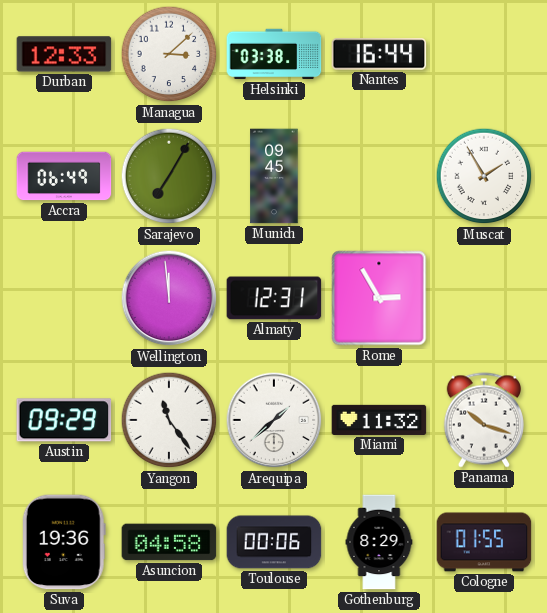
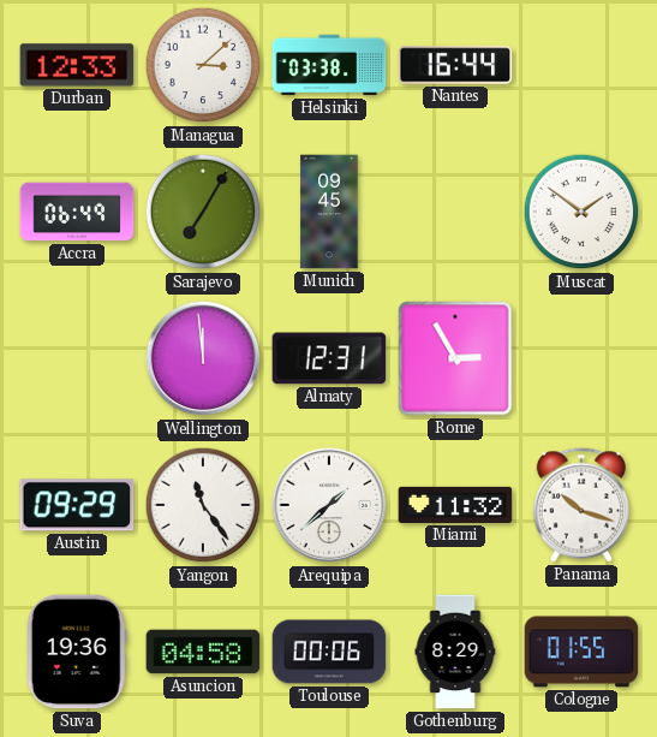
Muscat: 1:55 -> 1:51
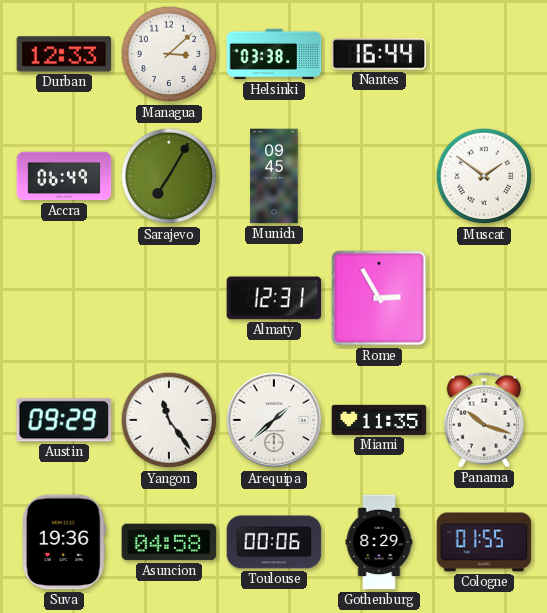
Wellington: 11:59 -> none
Miami: 11:32 -> 11:35
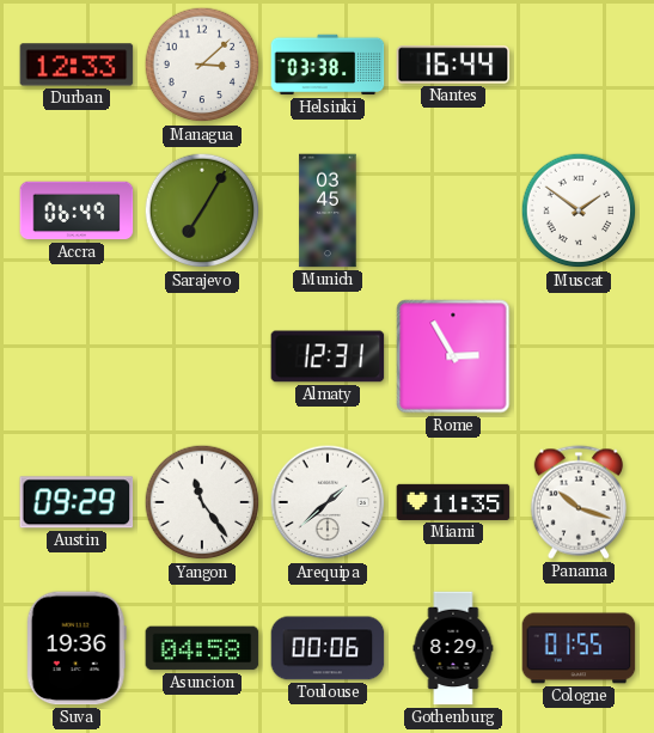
Munich: 09:45 -> 03:45
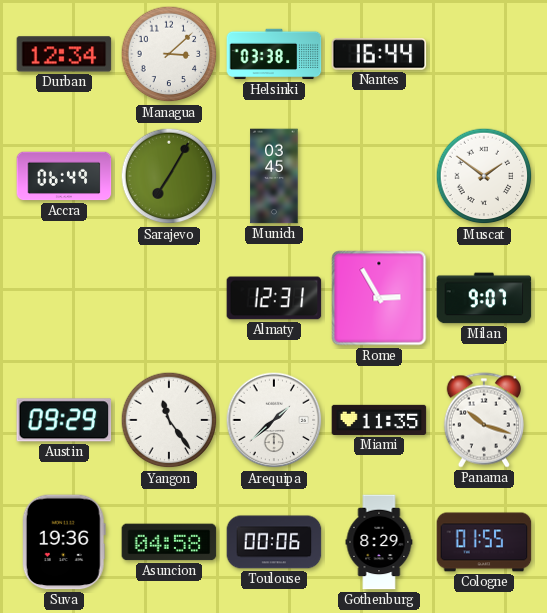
Durban: 12:33 -> 12:34
Milan: none -> 9:07
